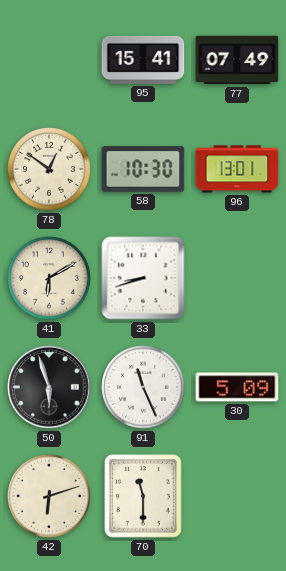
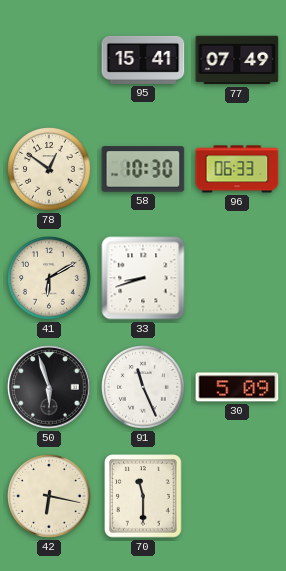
96: 13:01 -> 06:33
42: 6:12 -> 6:17
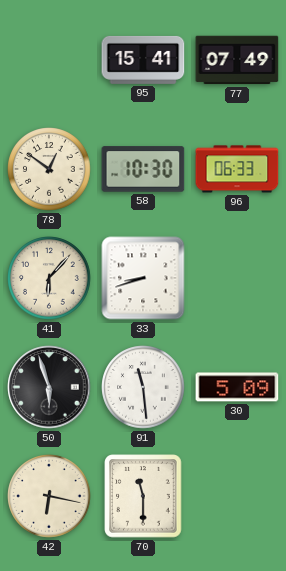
41: 6:10 -> 6:07
91: 11:26 -> 11:29
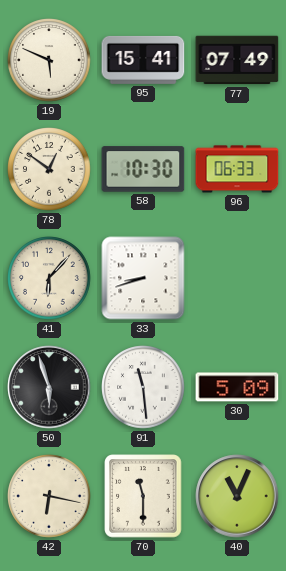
19: none -> 5:49
40: none -> 11:04
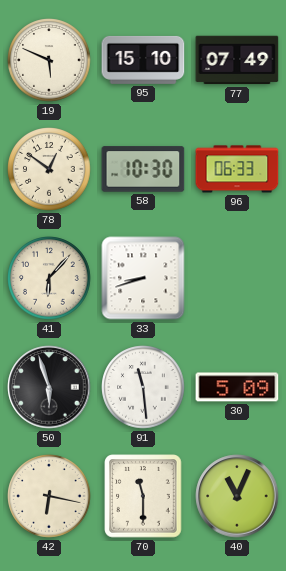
95: 15:41 -> 15:10
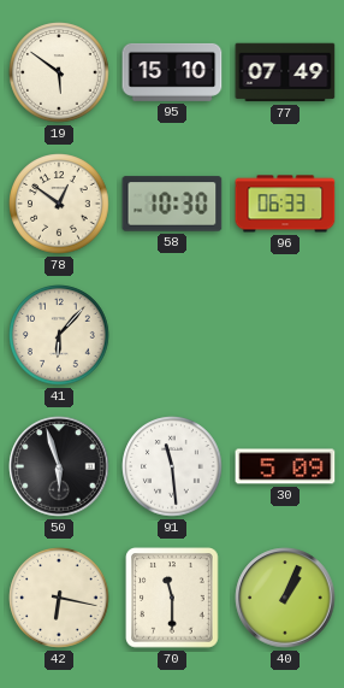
19: 5:49 -> 5:51
33: 8:42 -> none
40: 11:04 -> 1:04
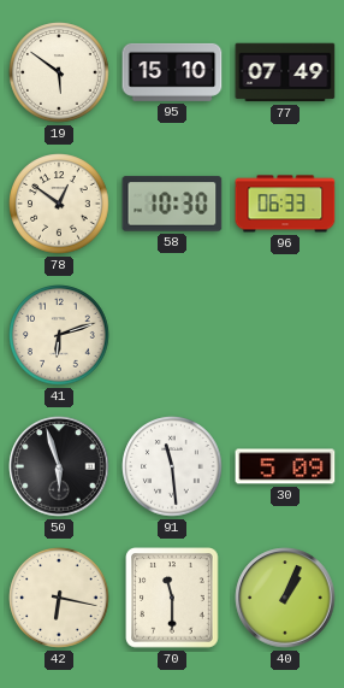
41: 6:07 -> 6:12
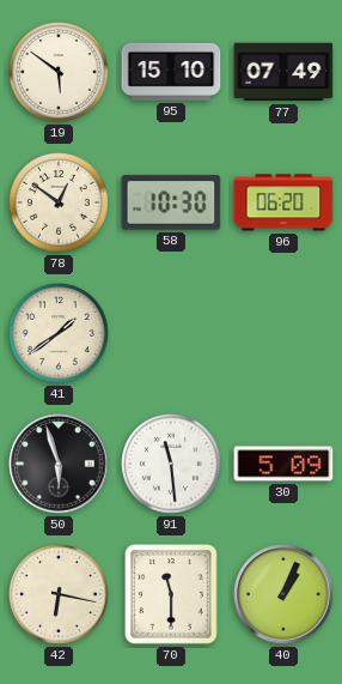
96: 06:33 -> 06:20
41: 6:12 -> 1:39
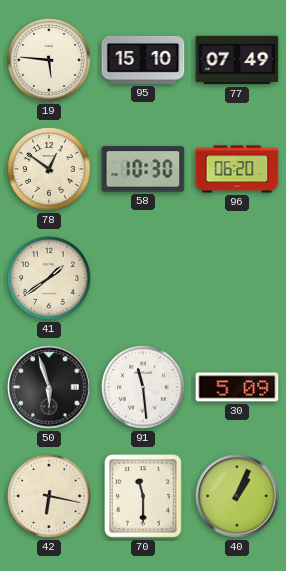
19: 5:51 -> 5:46
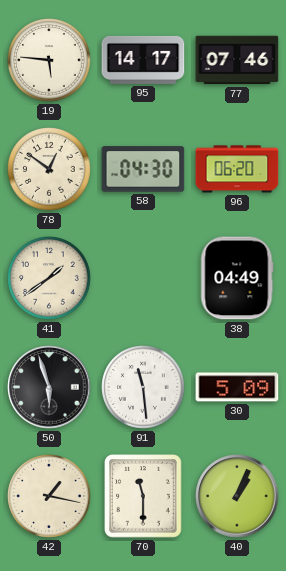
95: 15:10 -> 14:17
77: 07:49 -> 07:46
58: 10:30 -> 04:30
38: none -> 04:49
42: 6:17 -> 1:17
